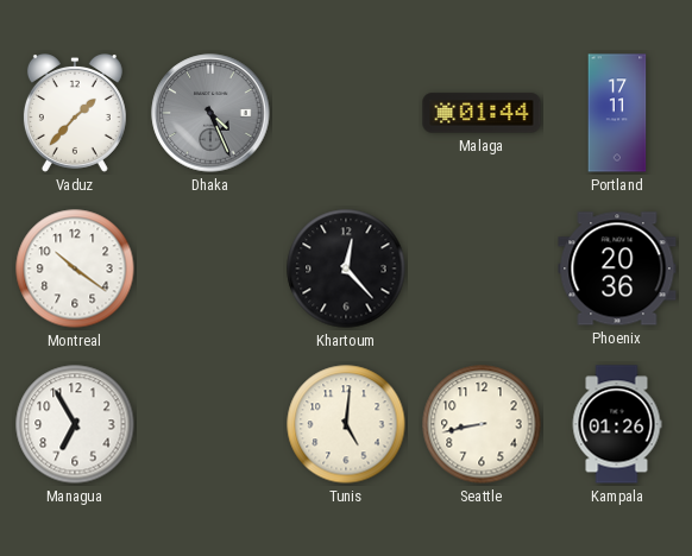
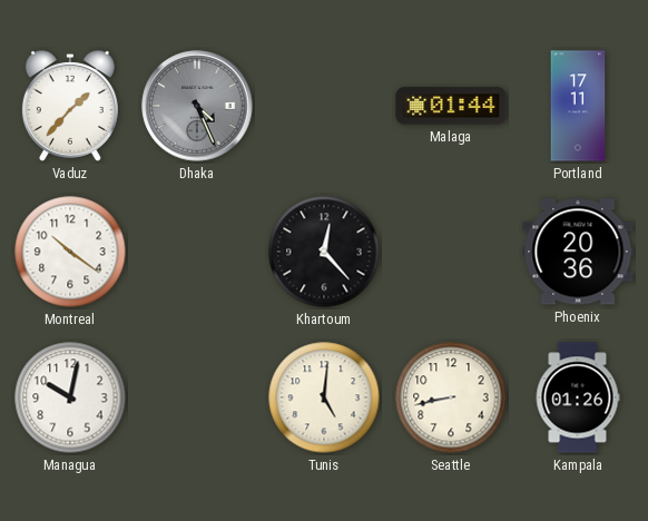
Managua: 6:55 -> 10:02
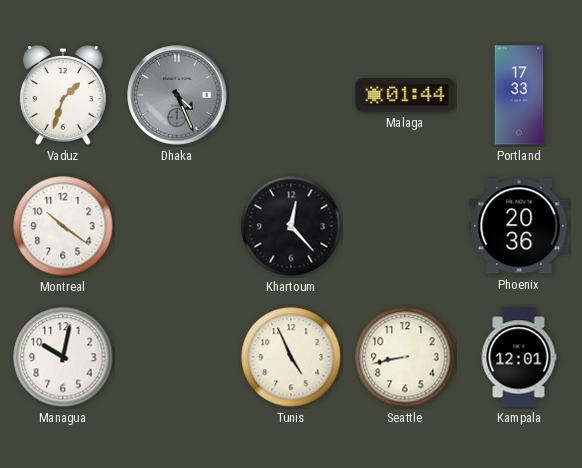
Vaduz: 1:37 -> 1:33
Portland: 17:11 -> 17:33
Tunis: 5:01 -> 4:56
Kampala: 01:26 -> 12:01
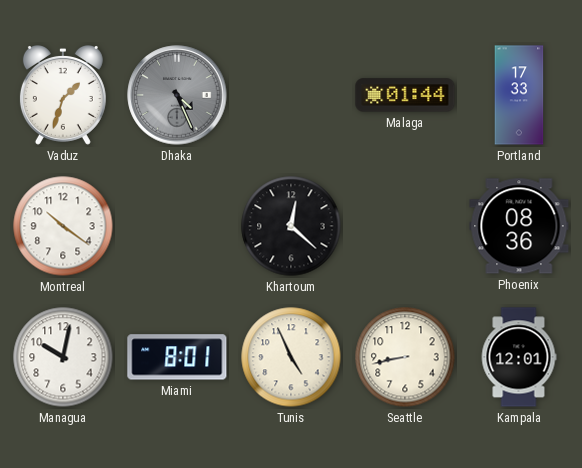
Khartoum: 12:23 -> 12:22
Phoenix: 20:36 -> 08:36
Miami: none -> 8:01
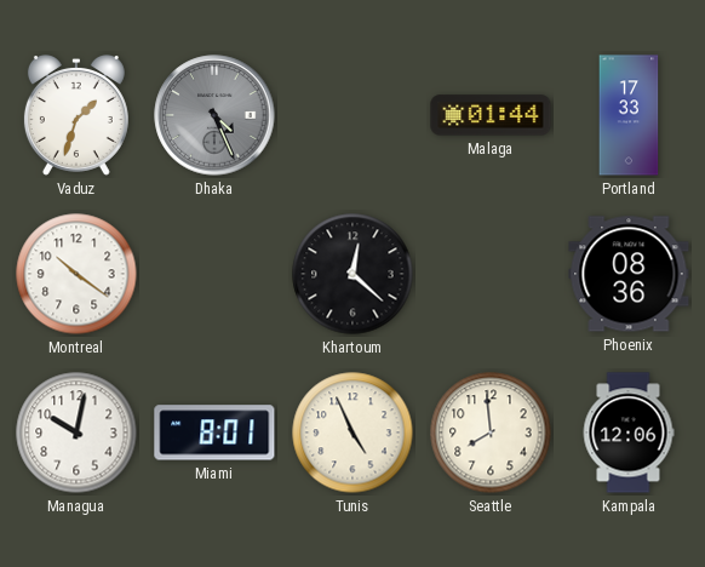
Seattle: 8:43 -> 7:59
Kampala: 12:01 -> 12:06
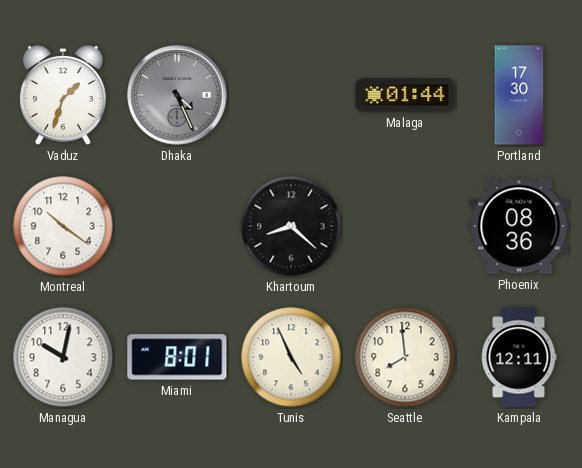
Portland: 17:33 -> 17:30
Khartoum: 12:22 -> 8:22
Kampala: 12:06 -> 12:11
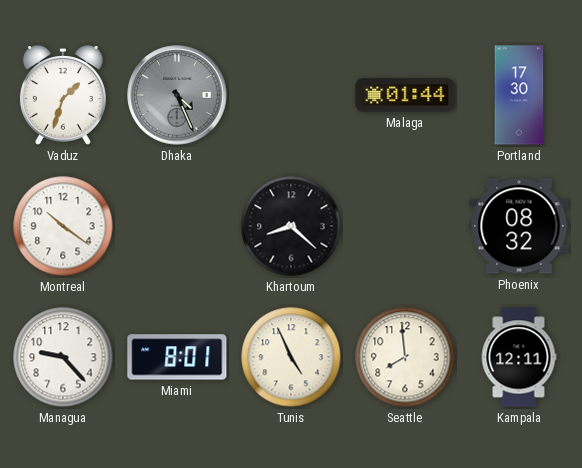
Phoenix: 08:36 -> 08:32
Managua: 10:02 -> 9:23
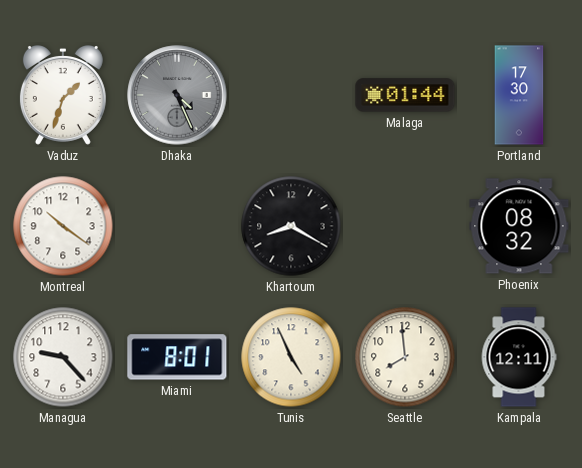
Khartoum: 8:22 -> 8:20
